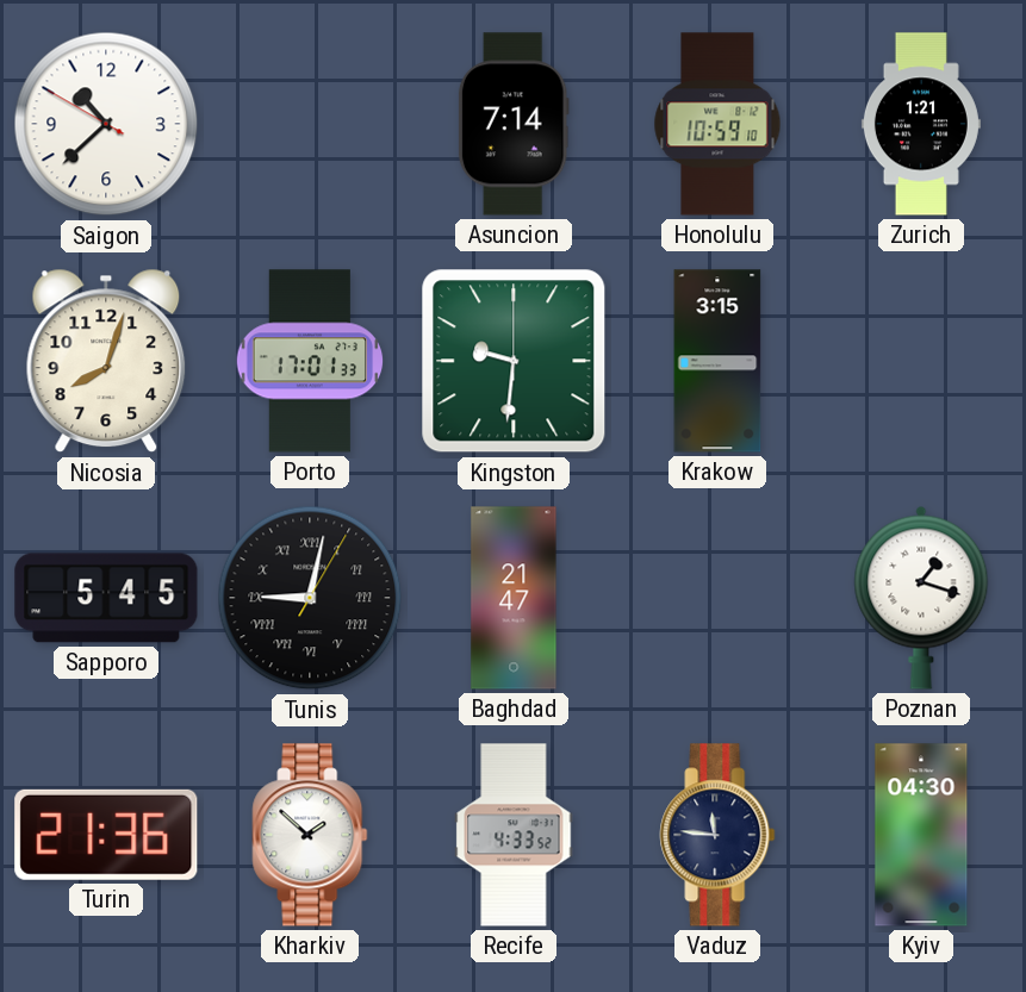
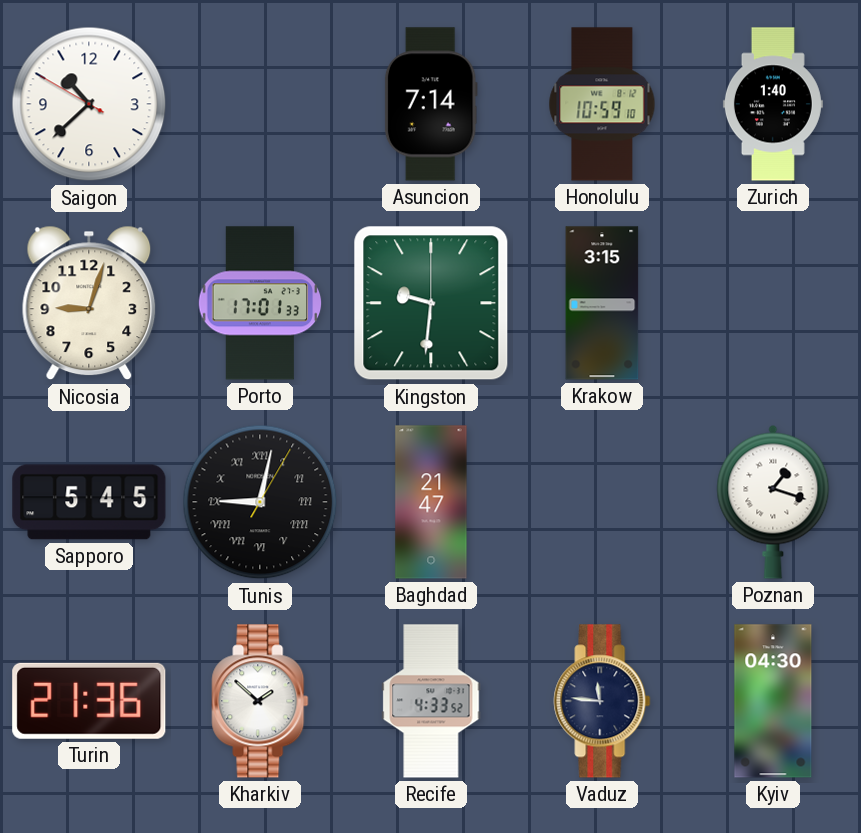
Zurich: 1:21 -> 1:40
Nicosia: 8:03 -> 9:03
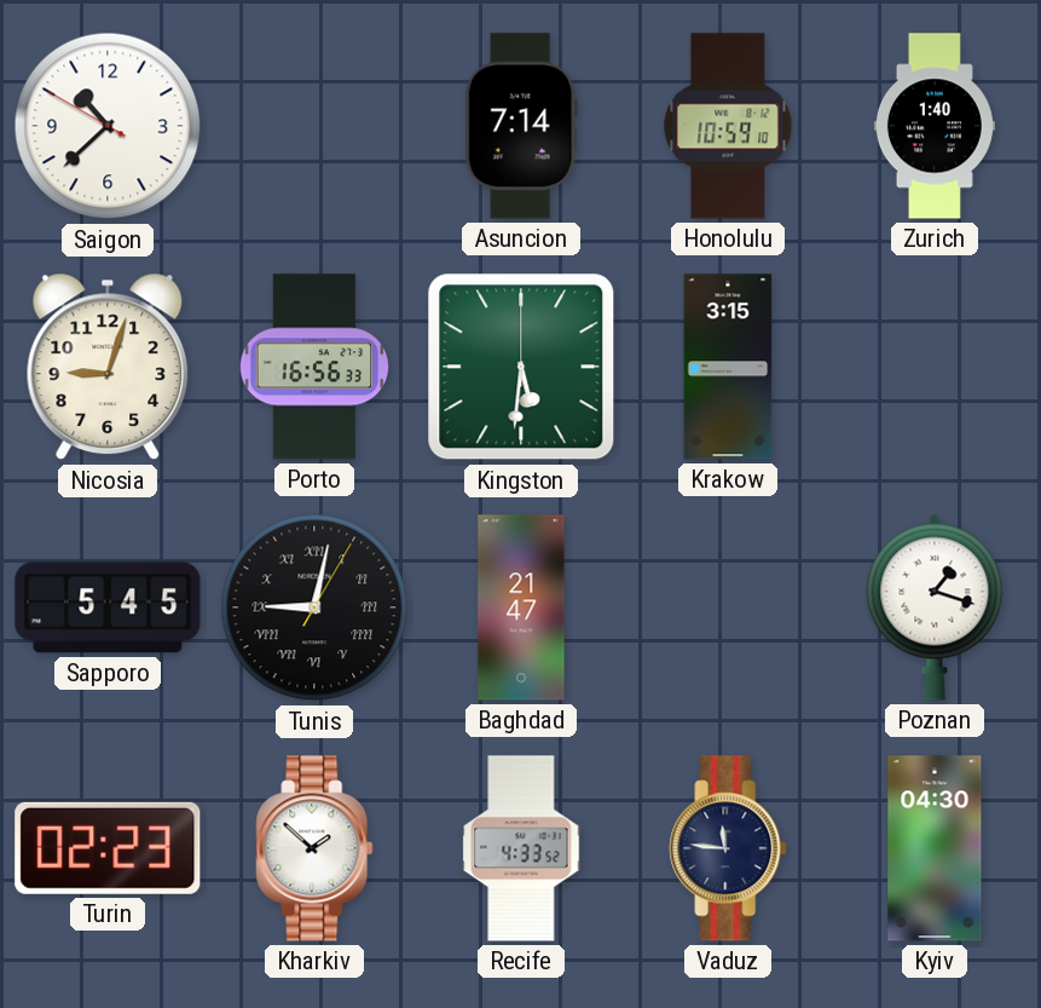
Porto: 17:01 -> 16:56
Kingston: 9:31 -> 5:31
Turin: 21:36 -> 02:23
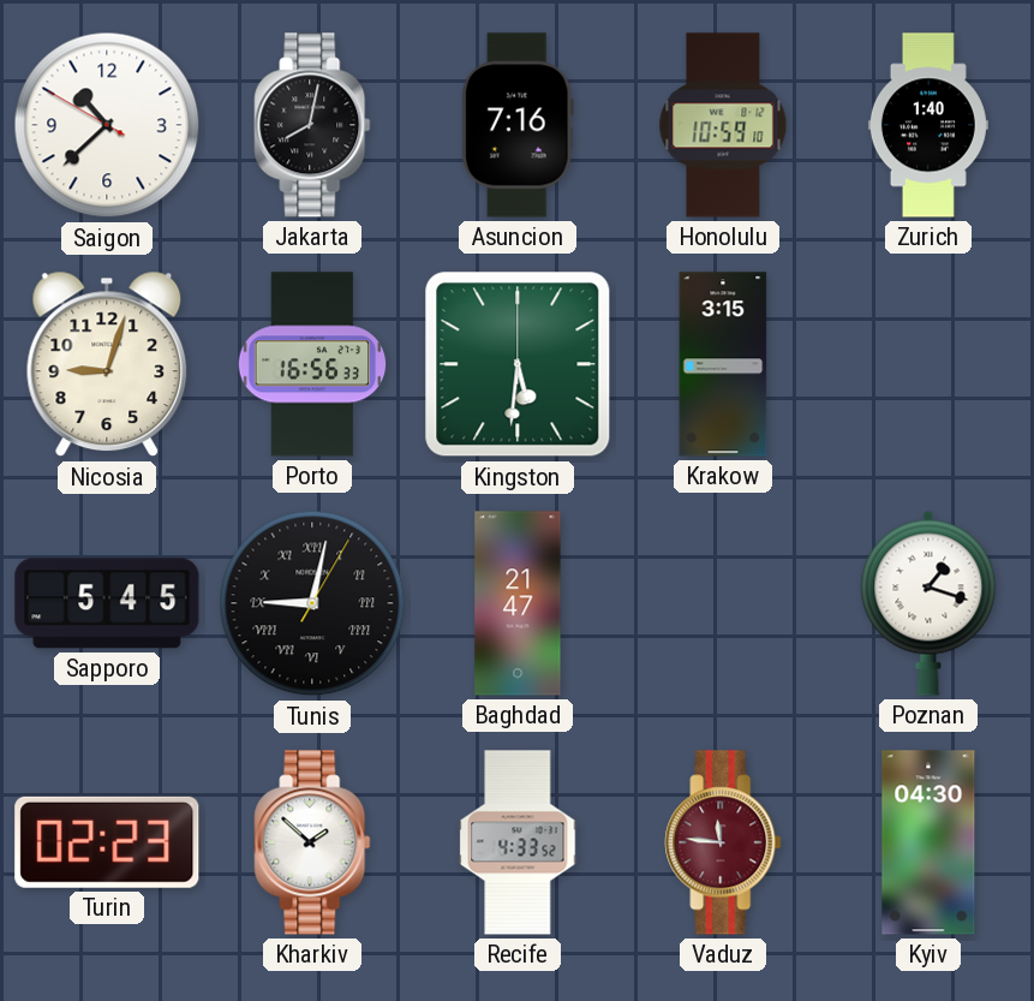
Jakarta: none -> 8:02
Asuncion: 7:14 -> 7:16
Vaduz dial: navy -> burgundy
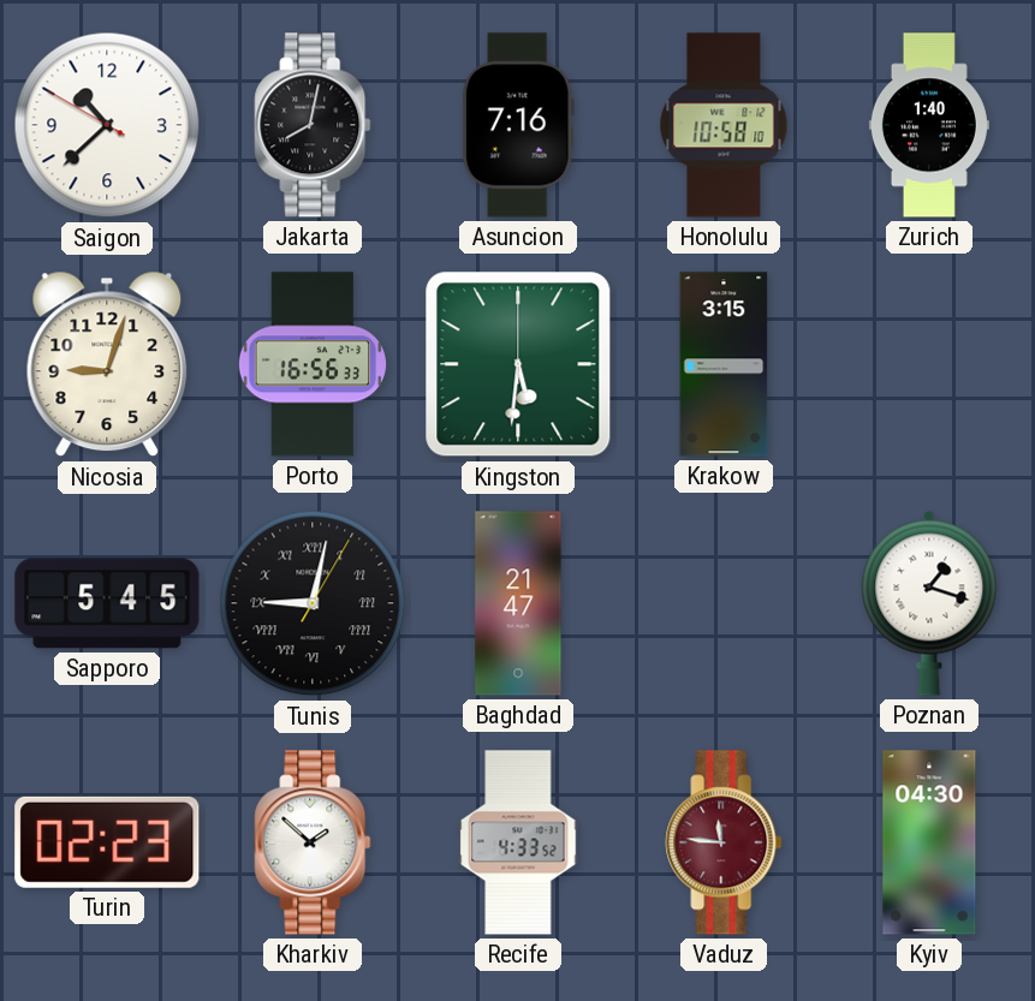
Honolulu: 10:59 -> 10:58
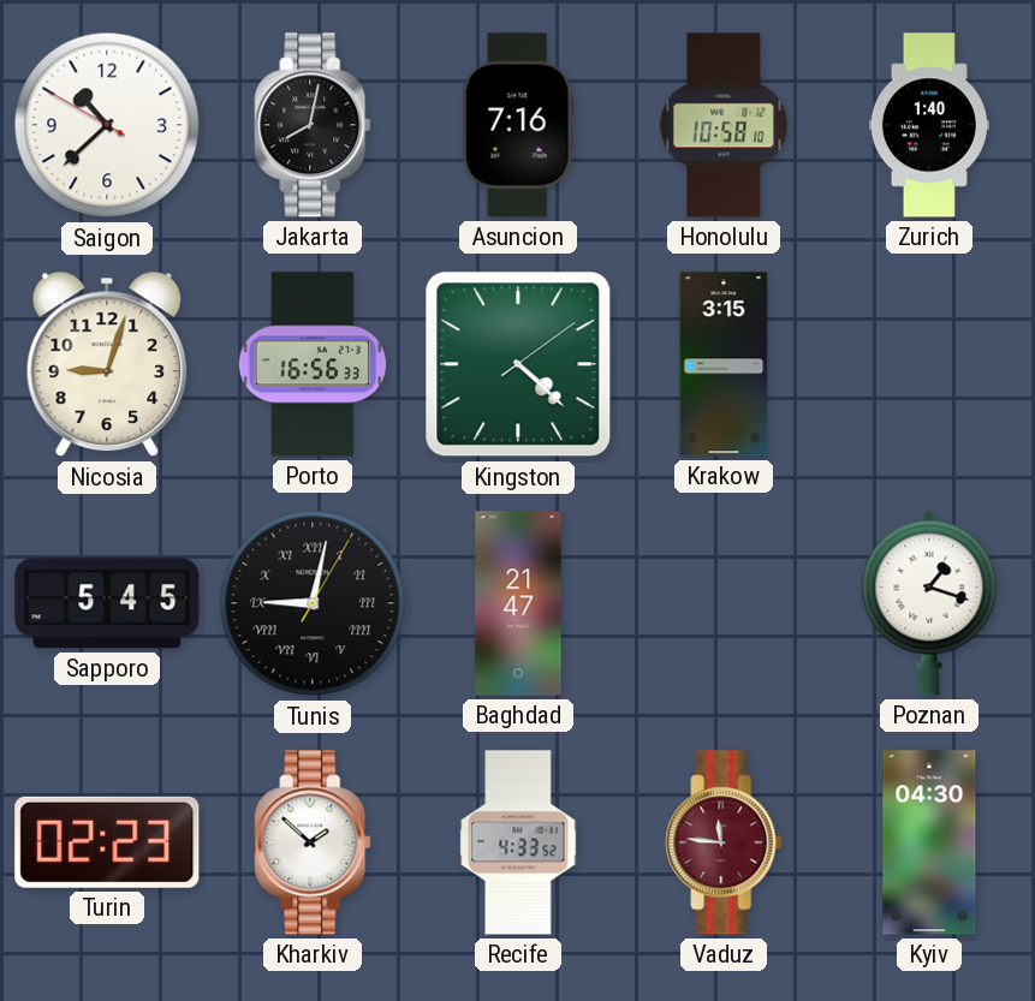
Kingston: 5:31 -> 4:22
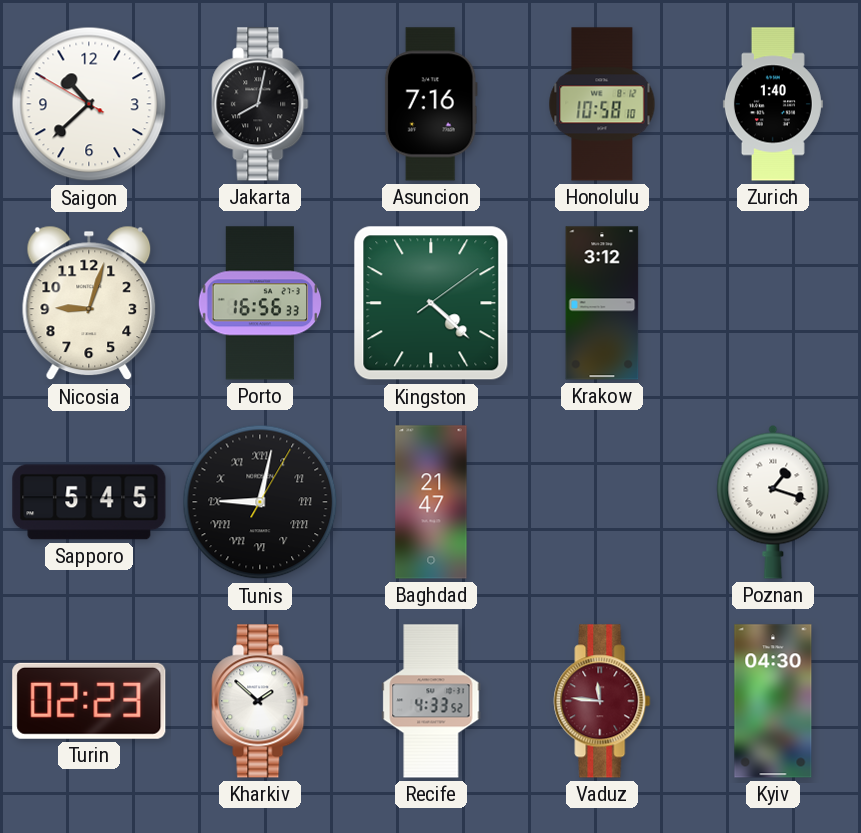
Krakow: 3:15 -> 3:12
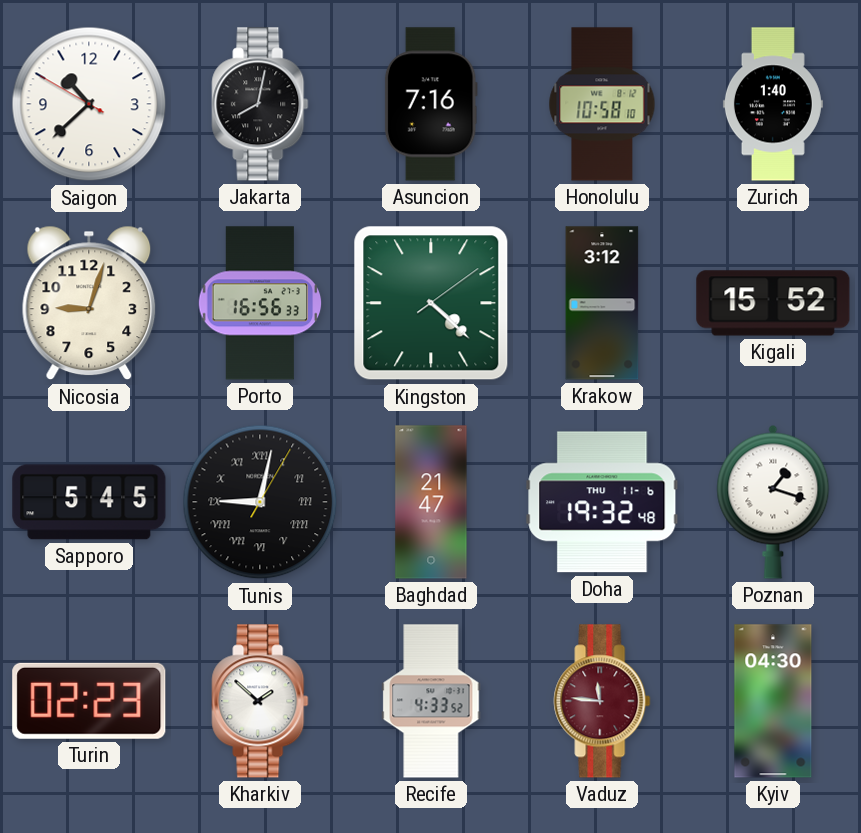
Kigali: none -> 15:52
Doha: none -> 19:32
